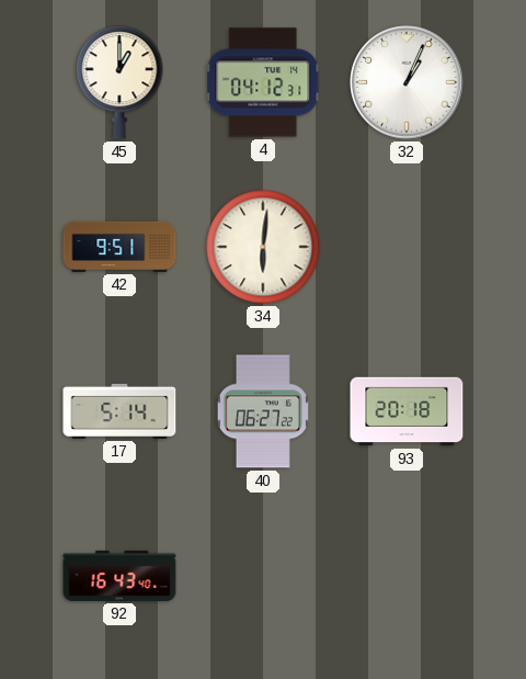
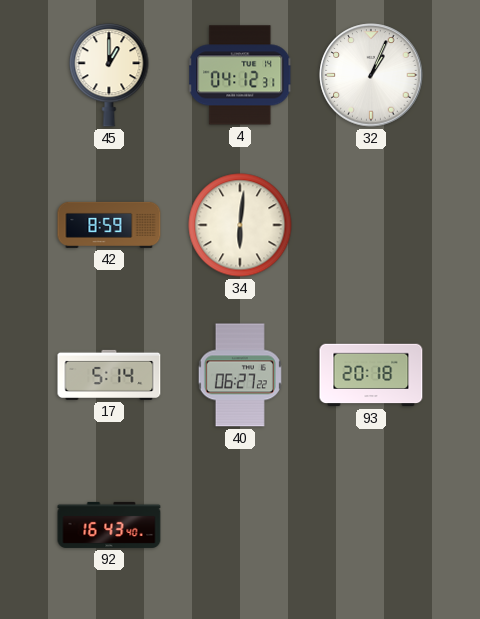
42: 9:51 -> 8:59
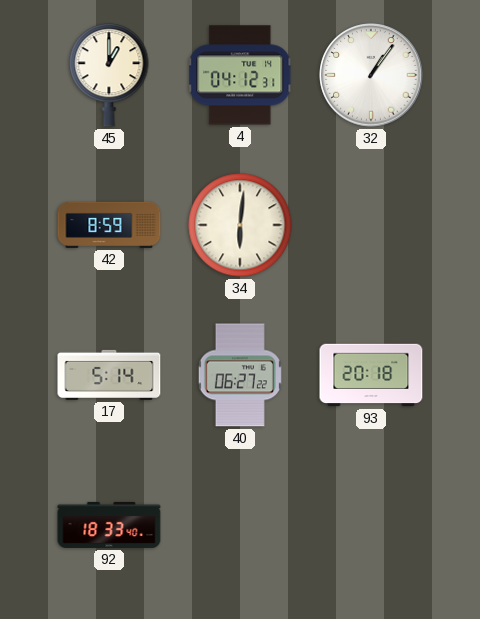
32: 1:04 -> 1:06
92: 16:43 -> 18:33
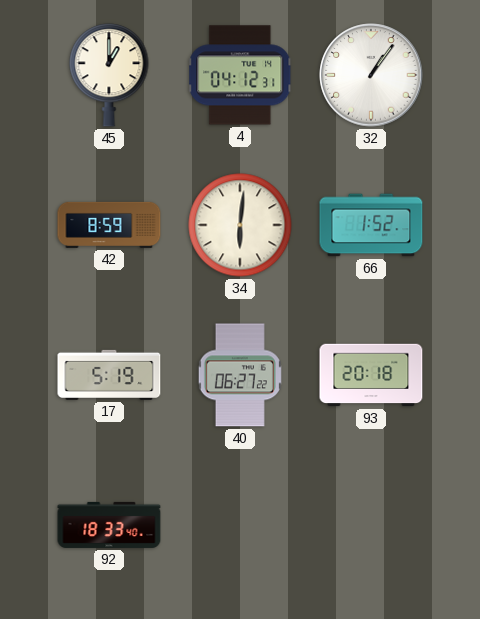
66: none -> 1:52
17: 5:14 -> 5:19
